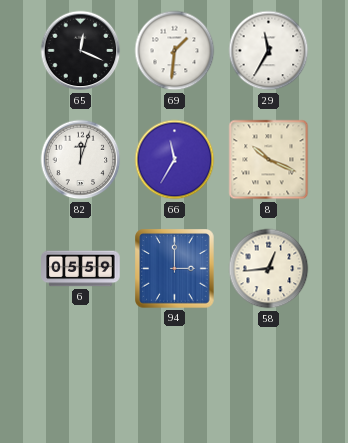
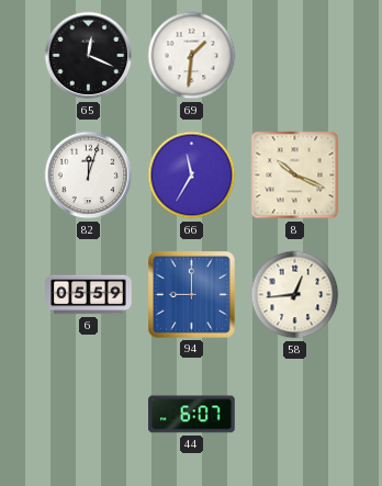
29: 11:35 -> none
94: 3:00 -> 9:00
44: none -> 6:07
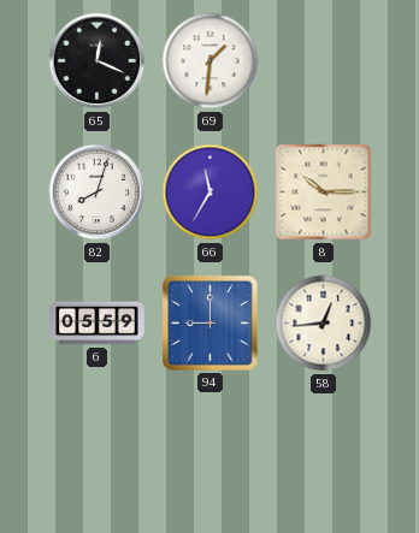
82: 12:03 -> 8:03
8: 10:19 -> 10:15
44: 6:07 -> none
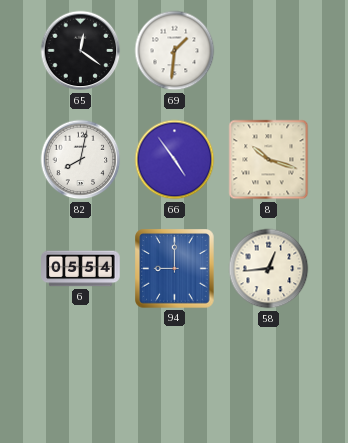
65: 12:19 -> 12:21
82: 8:03 -> 8:02
66: 11:35 -> 4:54
8: 10:15 -> 10:18
6: 05:59 -> 05:54
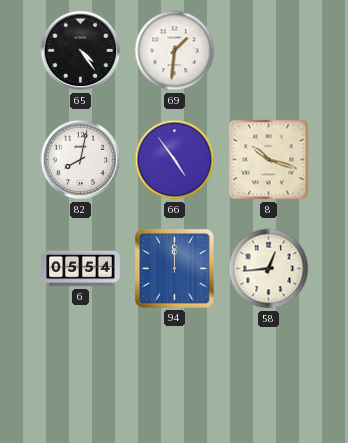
65: 12:21 -> 4:24
94: 9:00 -> 12:00
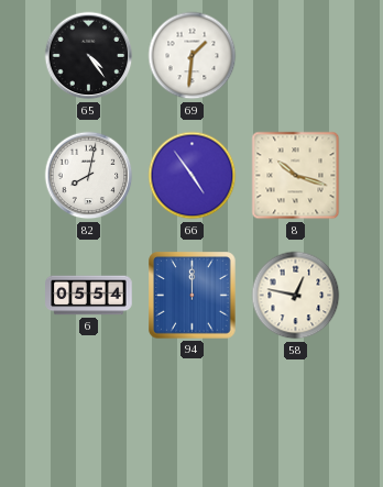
58: 12:44 -> 12:47
